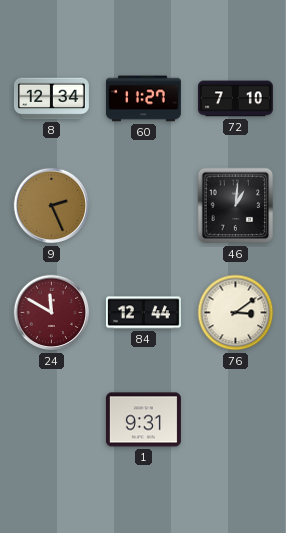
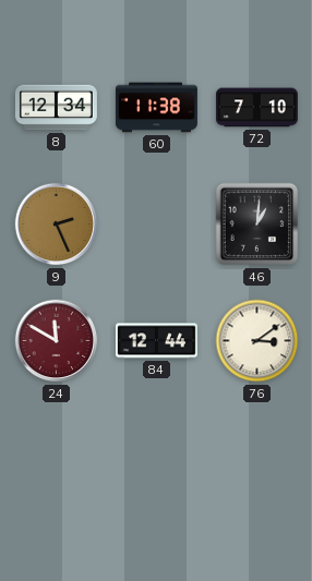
60: 11:27 -> 11:38
1: 9:31 -> none
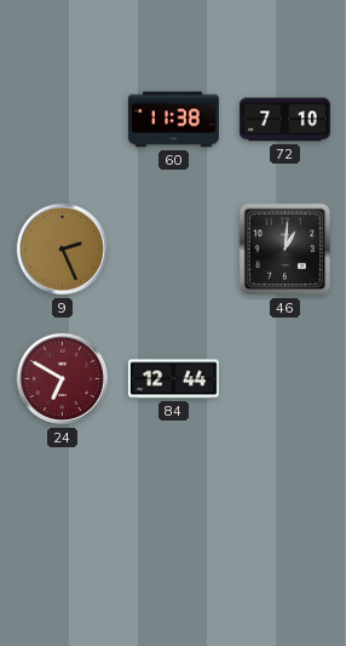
8: 12:34 -> none
24: 11:50 -> 6:50
76: 3:09 -> none
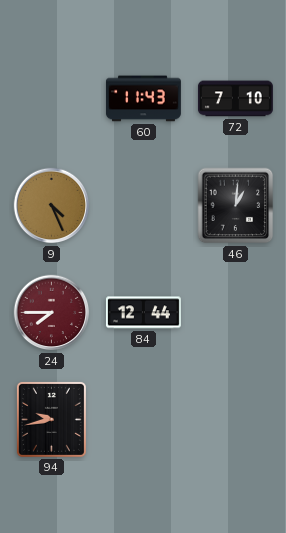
60: 11:38 -> 11:43
9: 2:26 -> 4:26
24: 6:50 -> 7:45
94: none -> 9:43
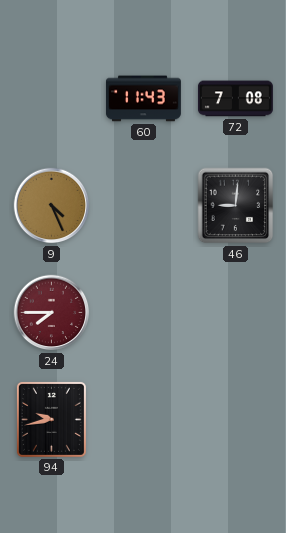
72: 7:10 -> 7:08
46: 1:01 -> 9:01
84: 12:44 -> none
